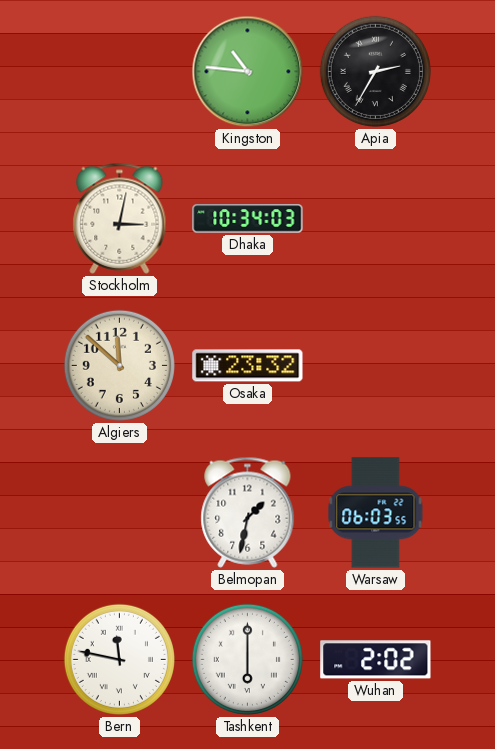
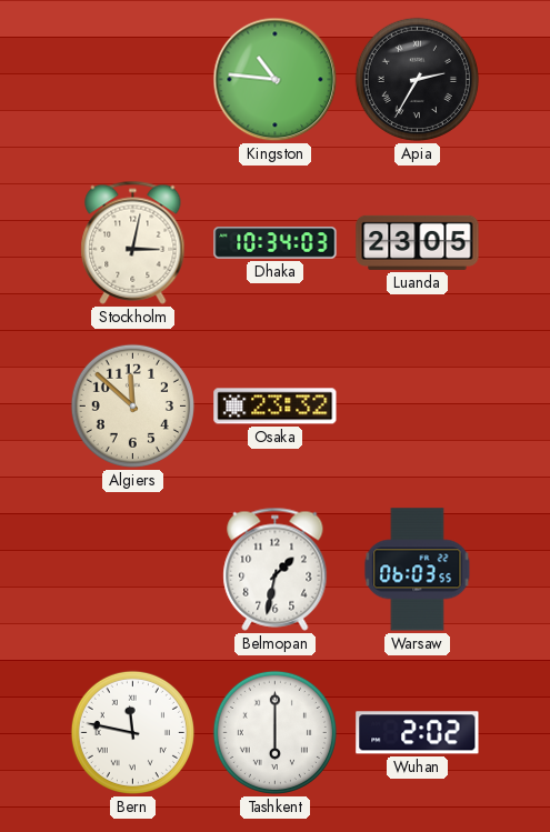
Luanda: none -> 23:05
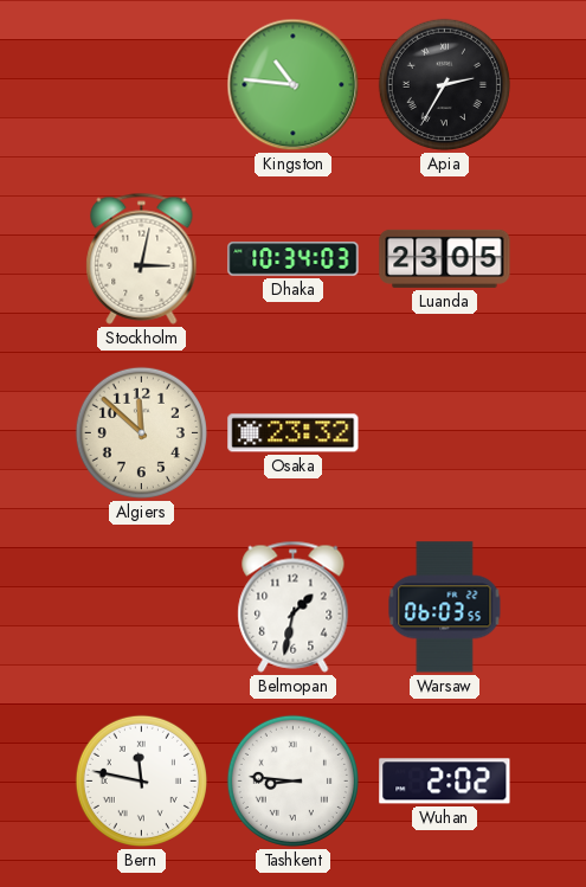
Tashkent: 6:00 -> 8:46
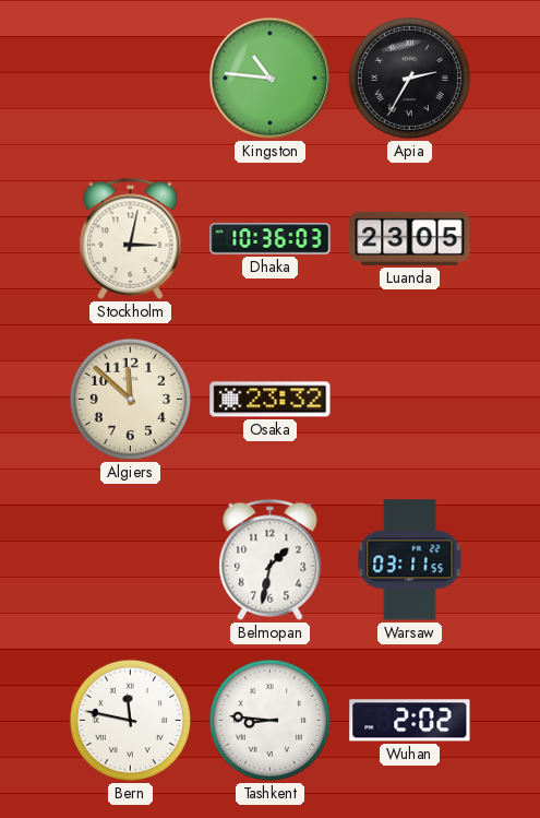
Dhaka: 10:34 -> 10:36
Warsaw: 06:03 -> 03:11
